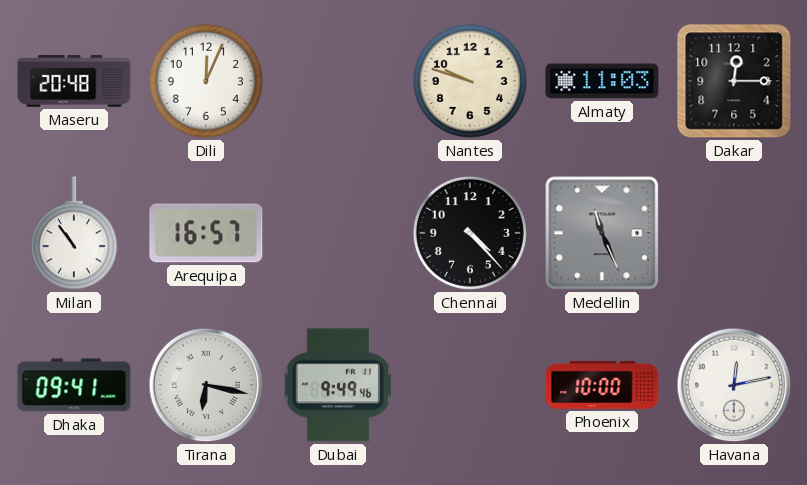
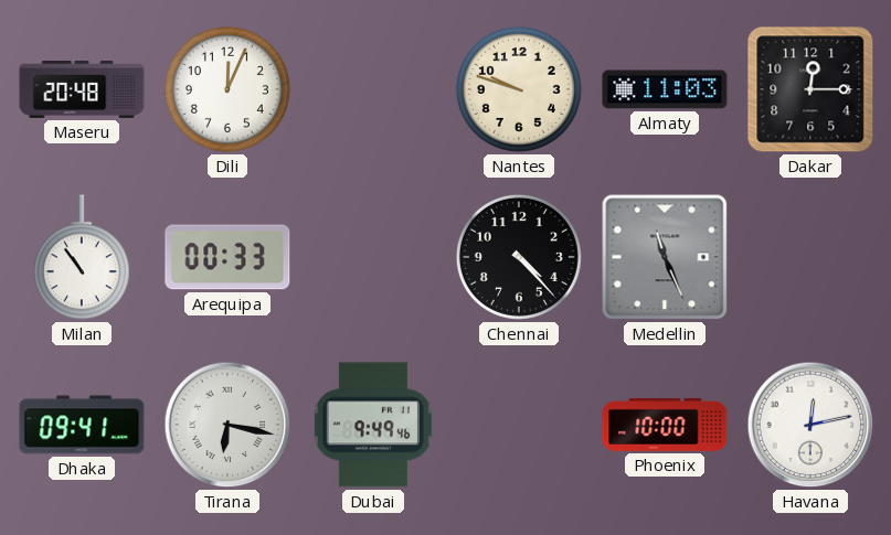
Arequipa: 16:57 -> 00:33
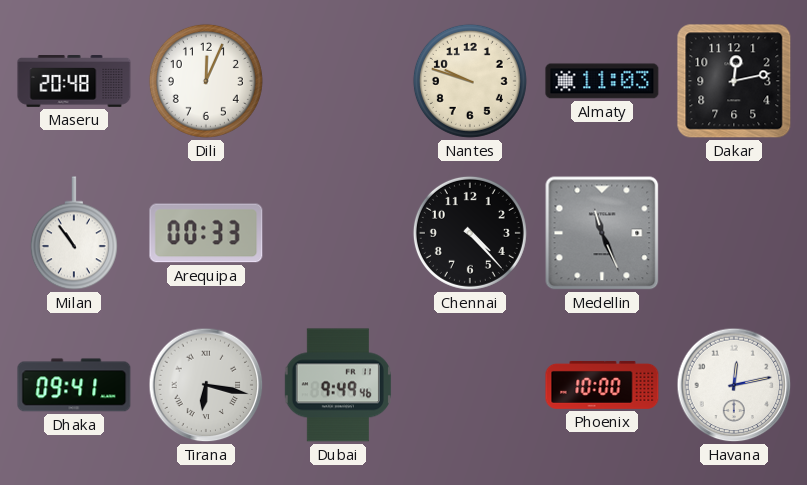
Dakar: 12:15 -> 12:13
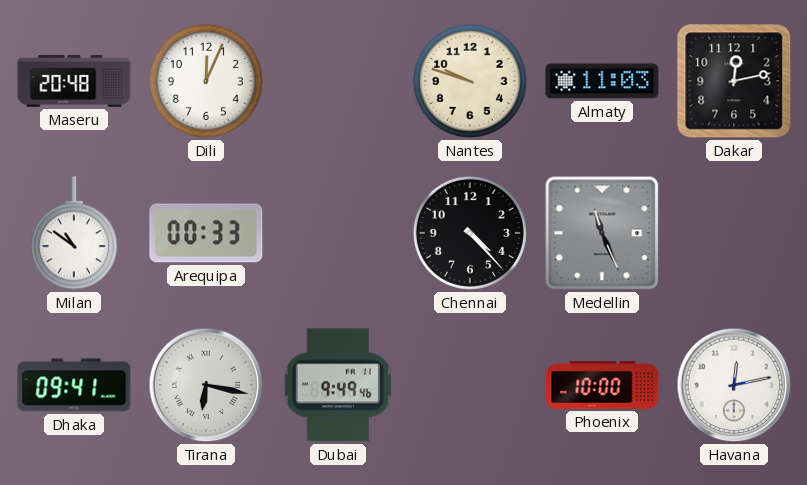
Milan: 10:54 -> 10:51
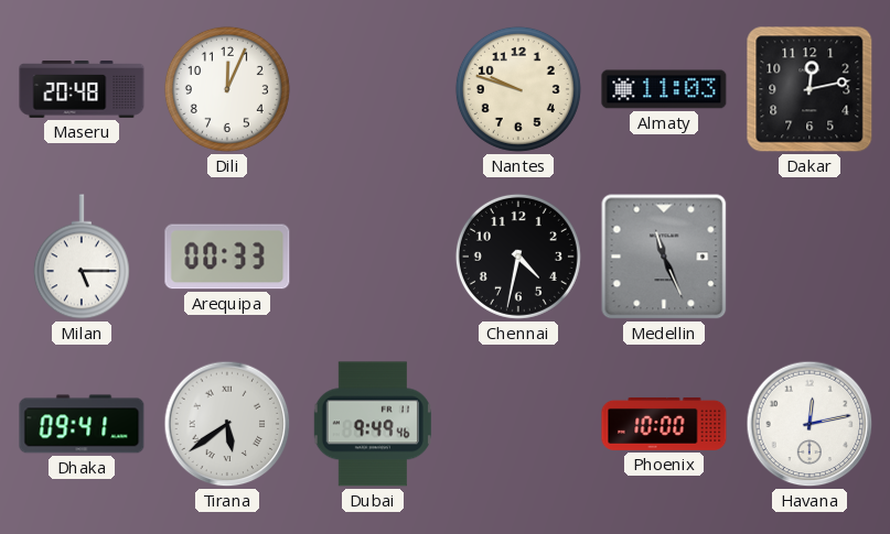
Milan: 10:51 -> 5:15
Chennai: 4:23 -> 4:32
Tirana: 6:17 -> 5:39
